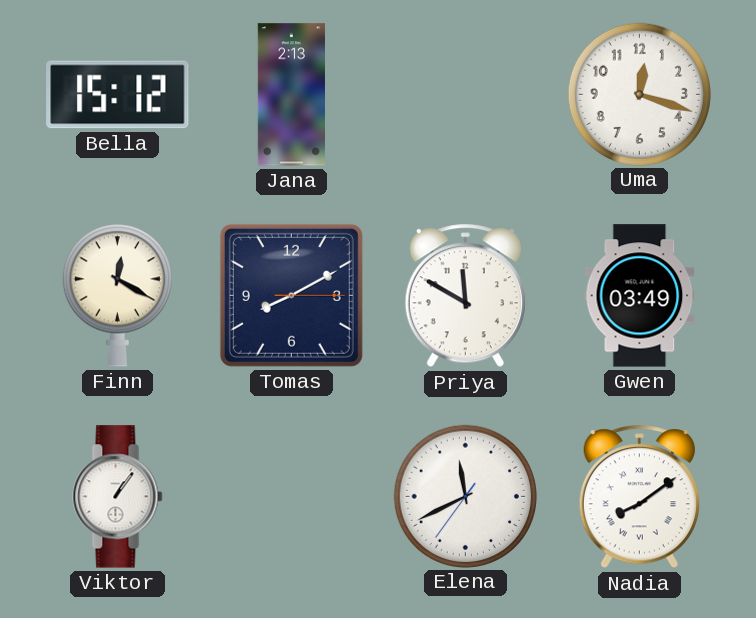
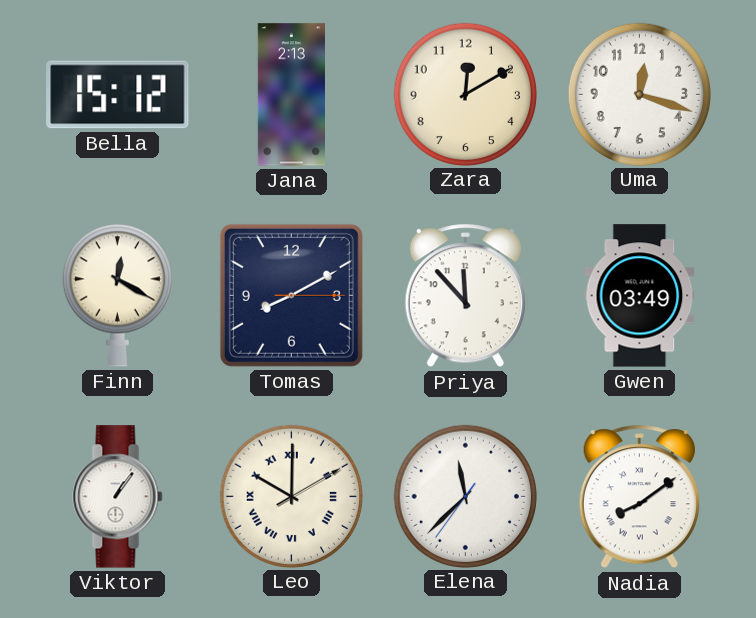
Zara: none -> 12:10
Priya: 11:50 -> 11:53
Leo: none -> 10:00
Elena: 11:40 -> 11:37
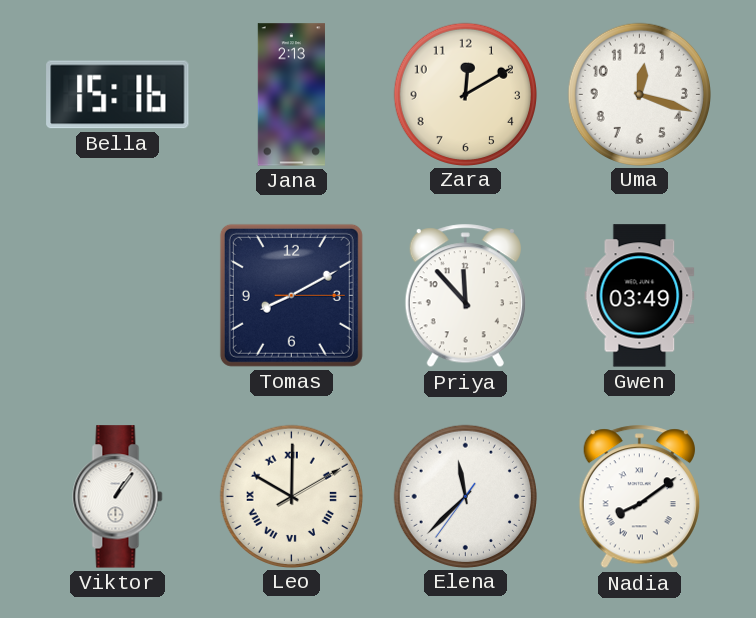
Bella: 15:12 -> 15:16
Finn: 12:20 -> none
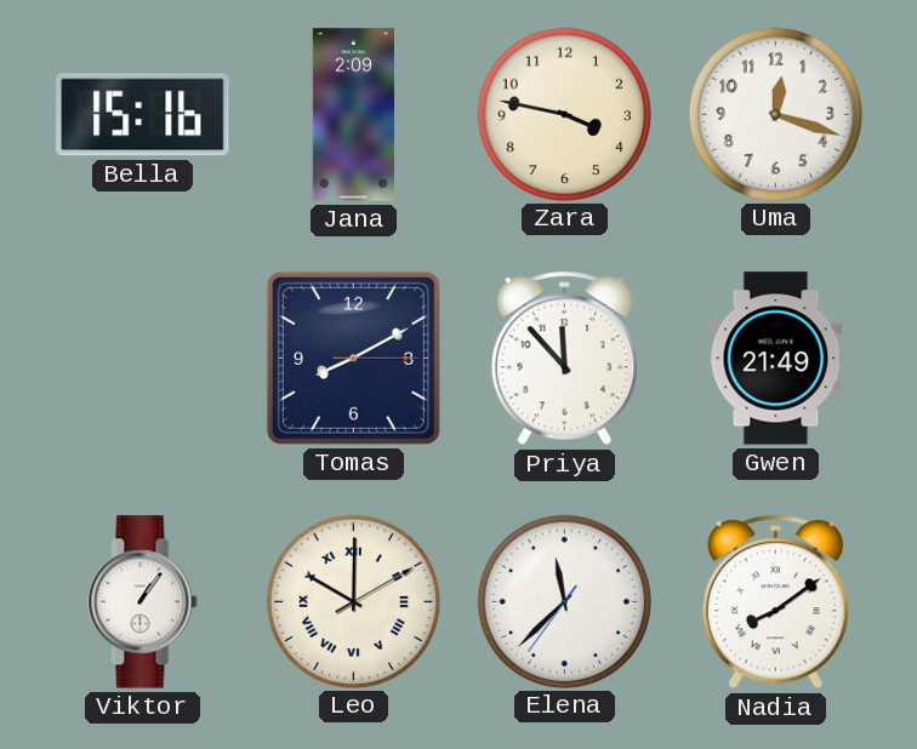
Jana: 2:13 -> 2:09
Zara: 12:10 -> 3:47
Gwen: 03:49 -> 21:49
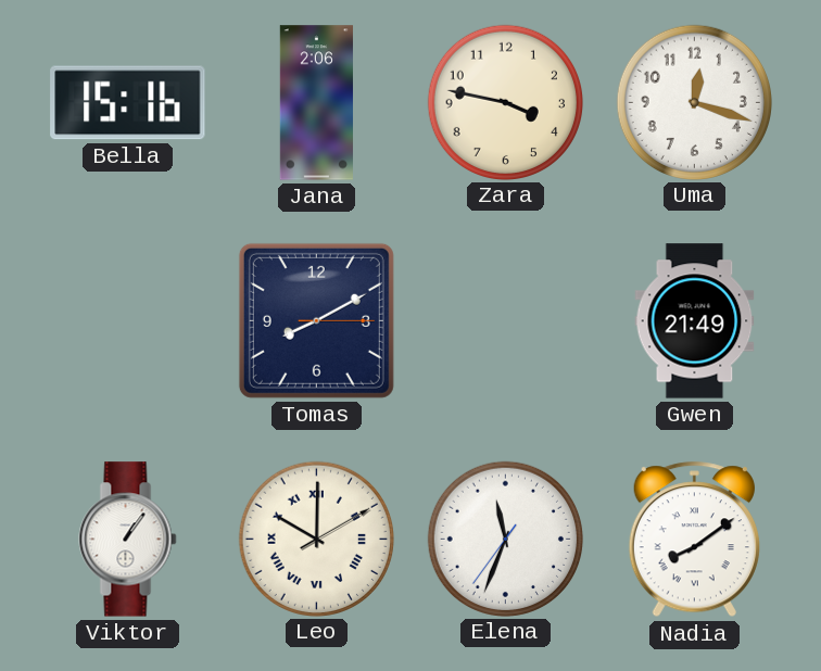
Jana: 2:09 -> 2:06
Priya: 11:53 -> none
Elena: 11:37 -> 11:33
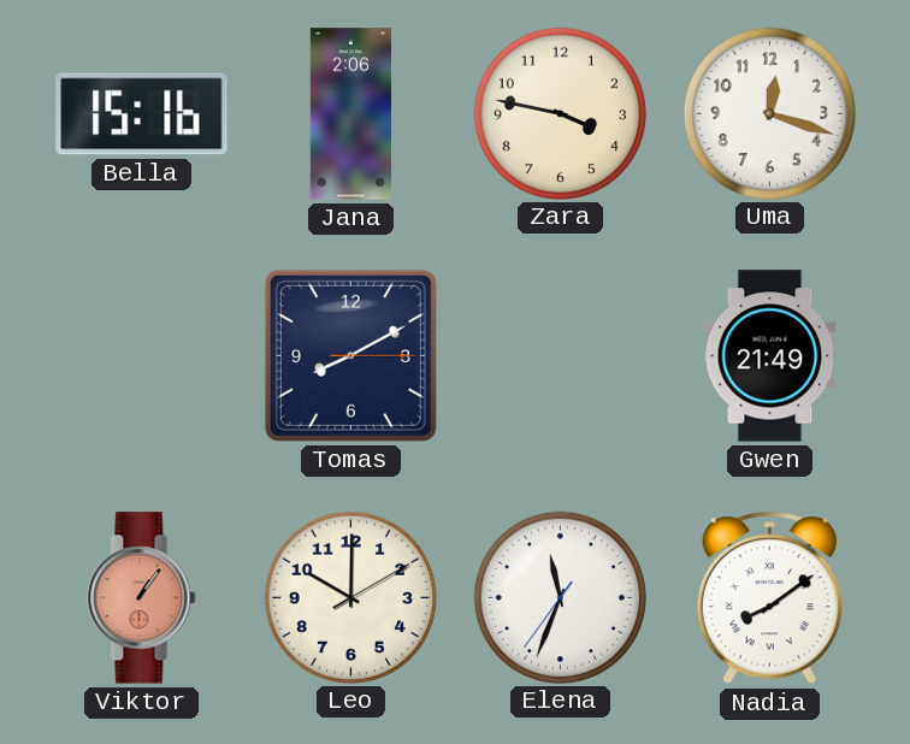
Viktor dial: white -> salmon
Leo numerals: Roman -> Arabic
